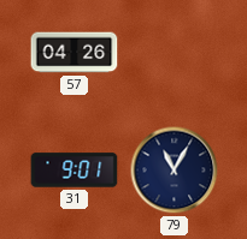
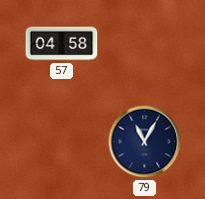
57: 04:26 -> 04:58
31: 9:01 -> none
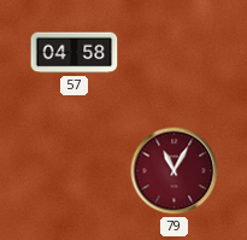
79 dial: navy -> burgundy
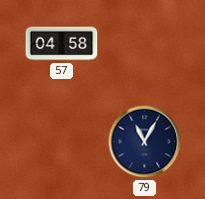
79 dial: burgundy -> navy
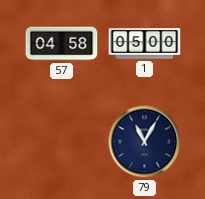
1: none -> 05:00
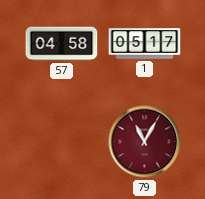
1: 05:00 -> 05:17
79 dial: navy -> burgundy
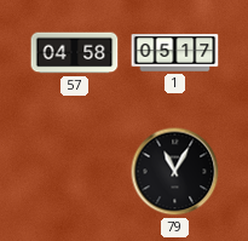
79 dial: burgundy -> black
